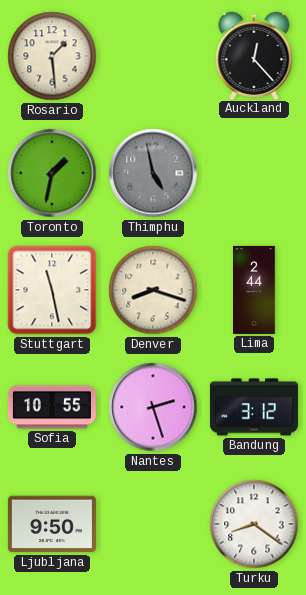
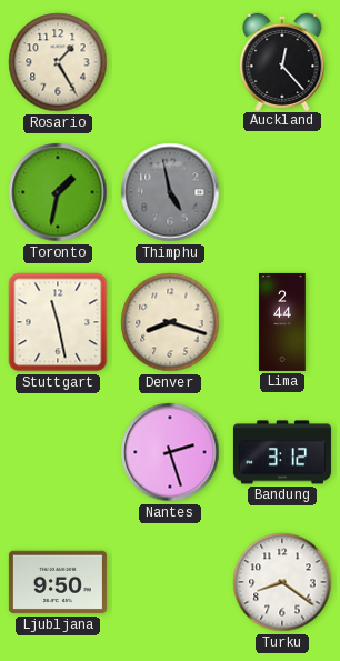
Rosario: 1:29 -> 1:25
Sofia: 10:55 -> none
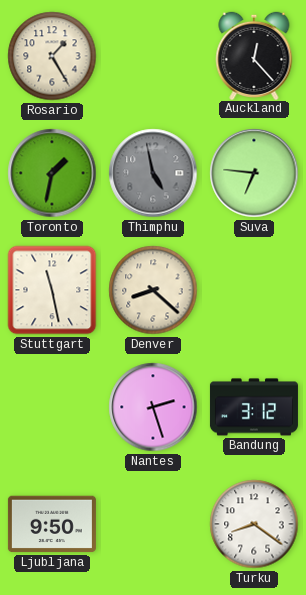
Suva: none -> 6:46
Denver: 8:18 -> 8:22
Lima: 2:44 -> none
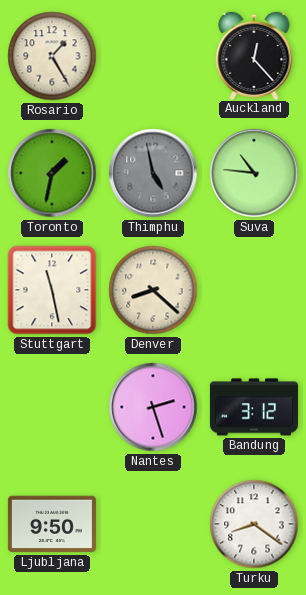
Suva: 6:46 -> 10:46
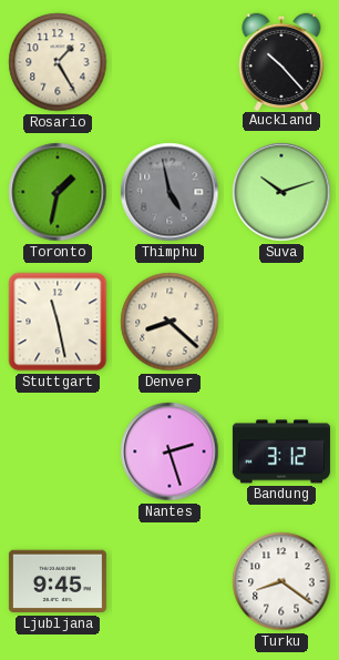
Auckland: 12:23 -> 10:23
Suva: 10:46 -> 10:12
Ljubljana: 9:50 -> 9:45
